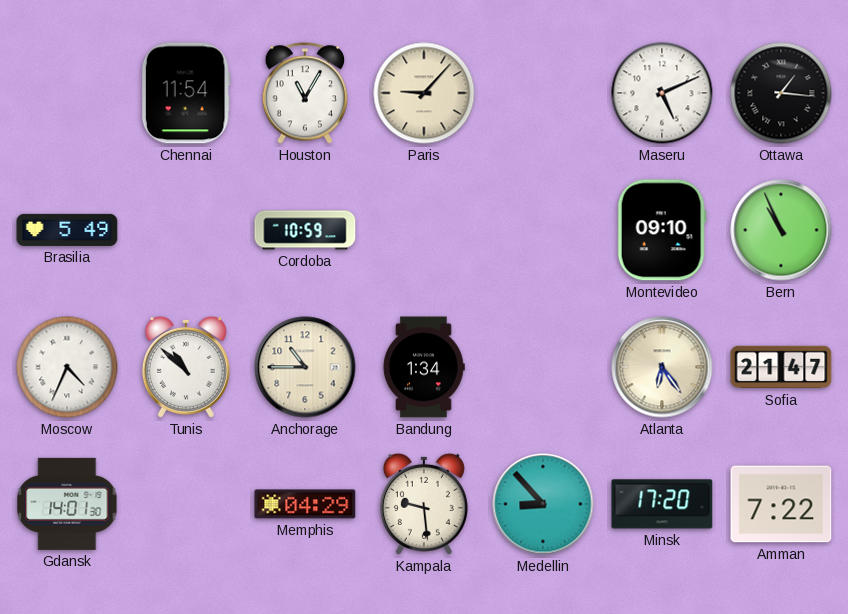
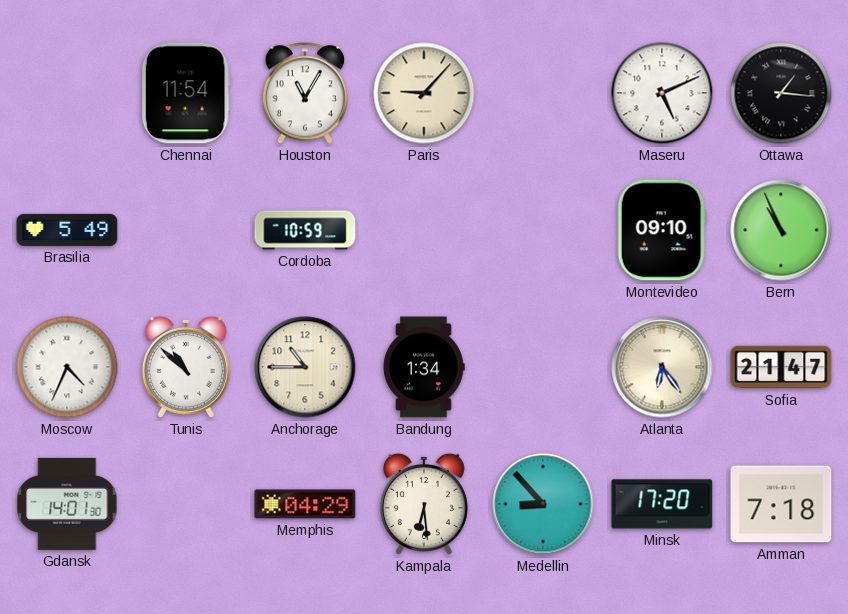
Kampala: 9:29 -> 6:29
Amman: 7:22 -> 7:18
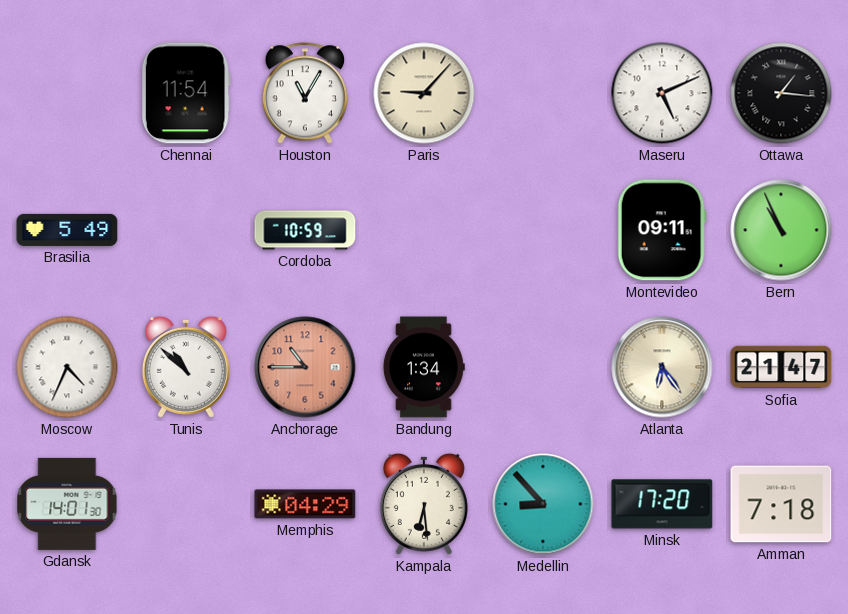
Montevideo: 09:10 -> 09:11
Anchorage dial: cream -> salmon
